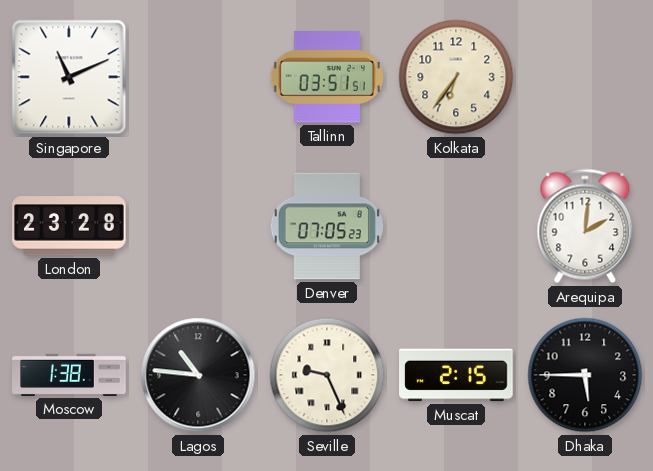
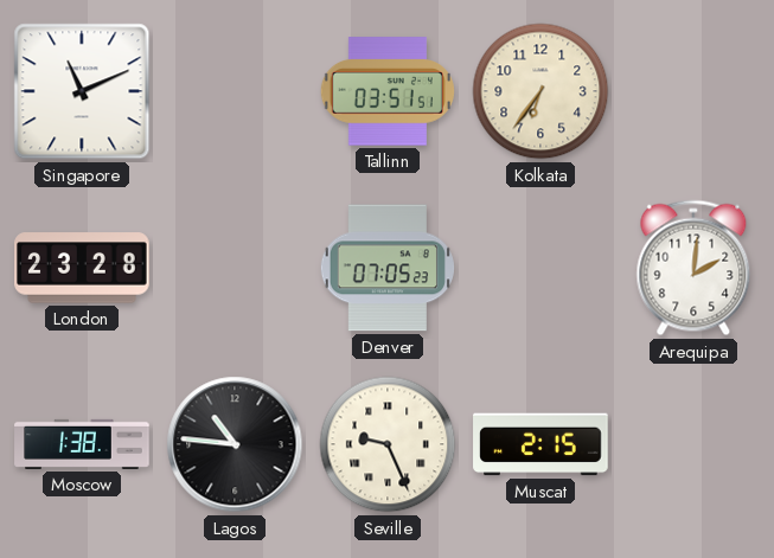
Dhaka: 5:45 -> none
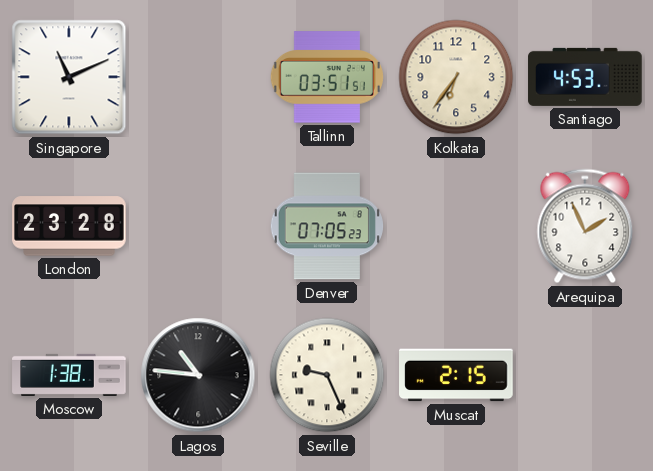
Santiago: none -> 4:53
Arequipa: 2:01 -> 1:56
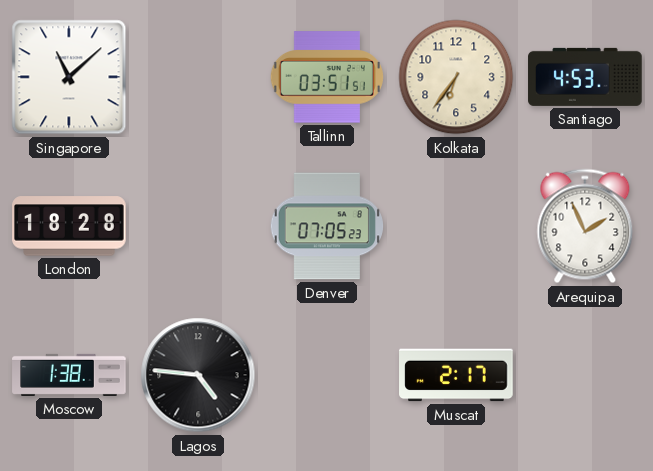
Singapore: 11:11 -> 11:08
London: 23:28 -> 18:28
Lagos: 10:46 -> 4:46
Seville: 9:26 -> none
Muscat: 2:15 -> 2:17
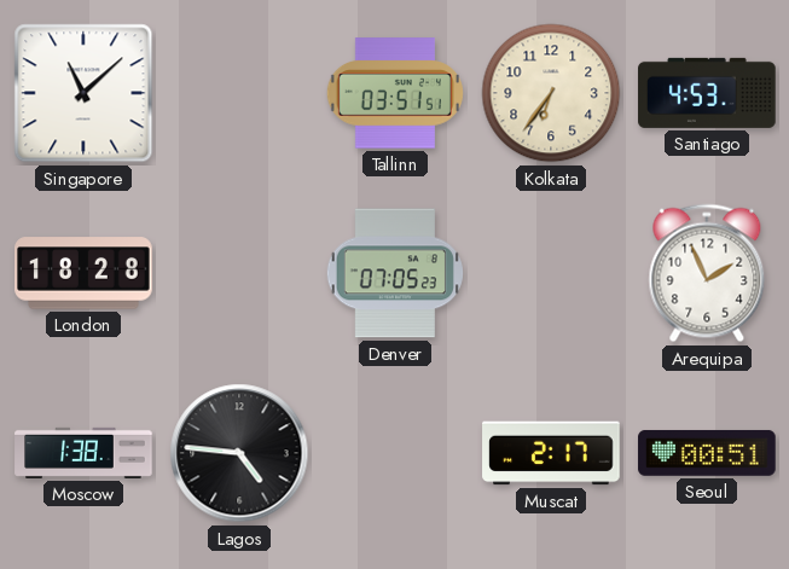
Seoul: none -> 00:51
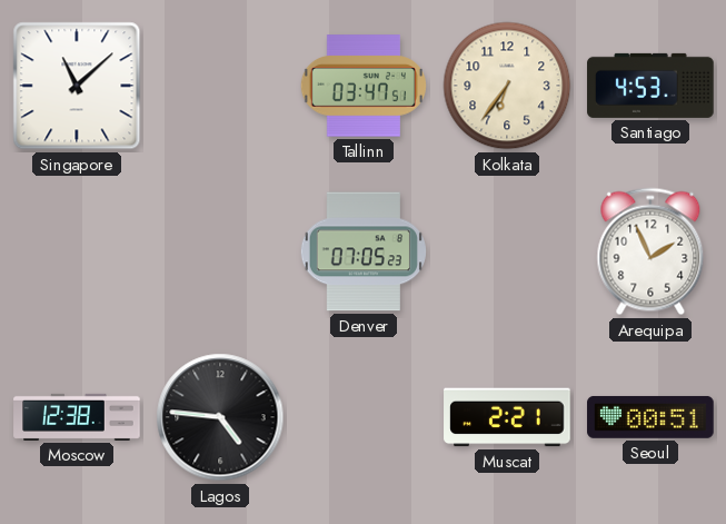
Tallinn: 03:51 -> 03:47
London: 18:28 -> none
Moscow: 1:38 -> 12:38
Muscat: 2:17 -> 2:21
